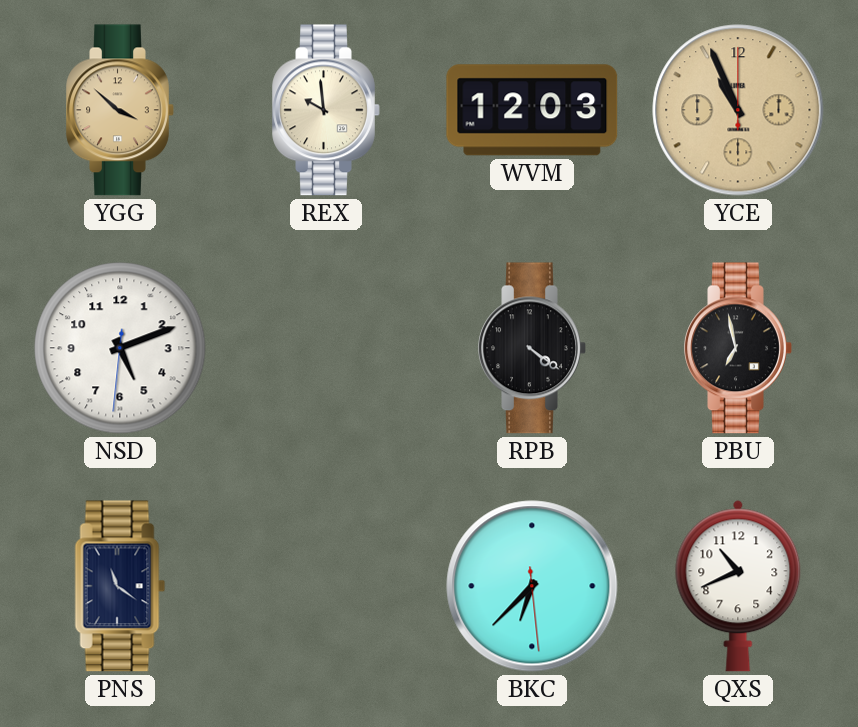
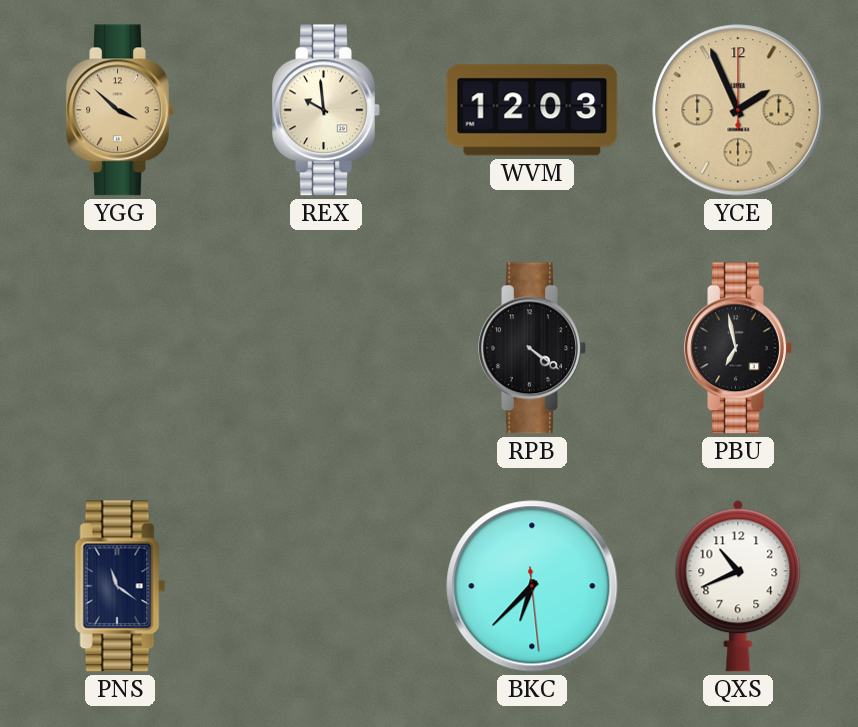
YCE: 10:56 -> 1:56
NSD: 5:11 -> none
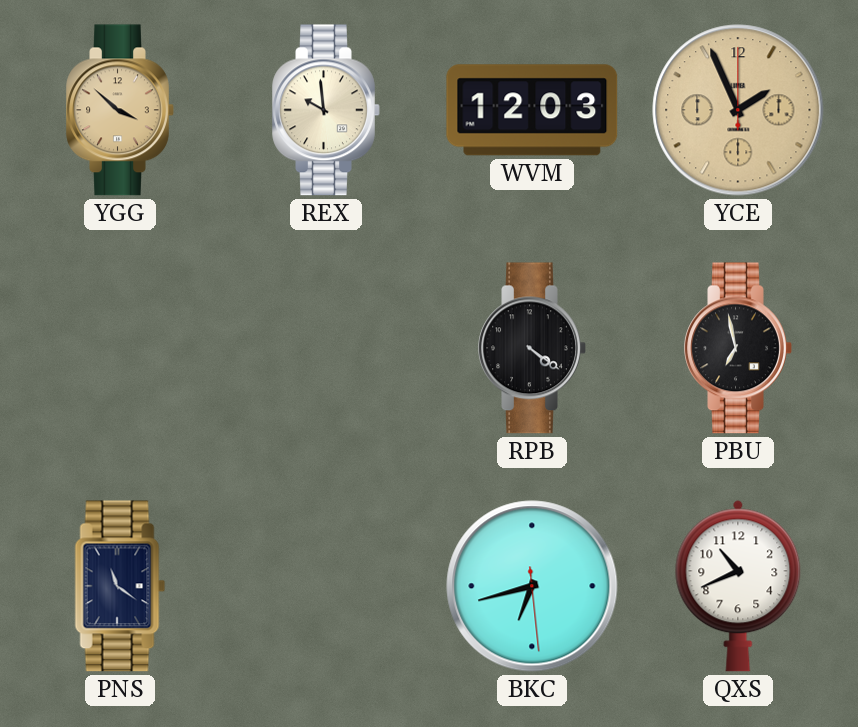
BKC: 6:37 -> 6:42
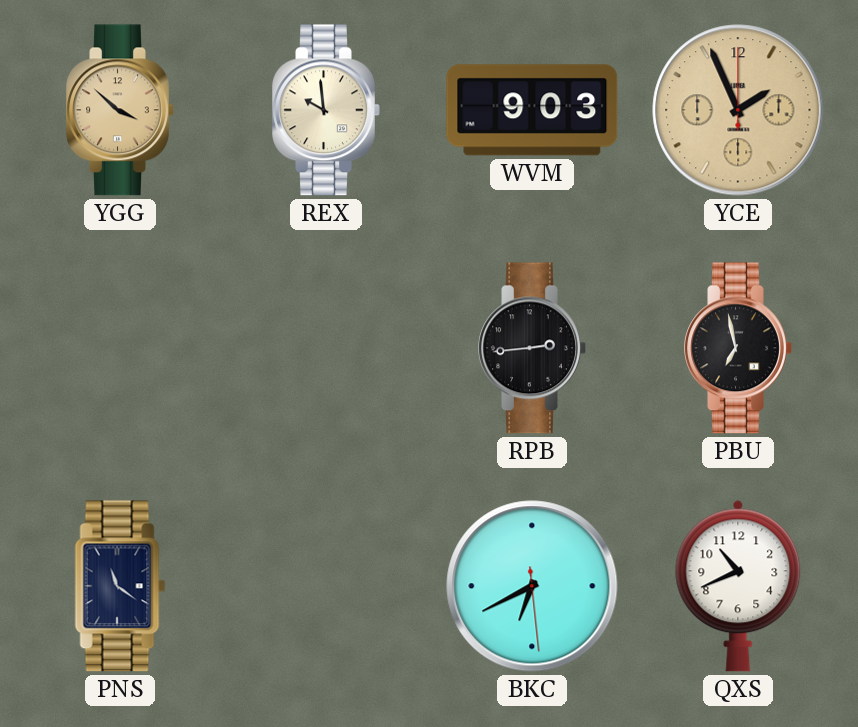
WVM: 12:03 -> 9:03
RPB: 4:21 -> 2:44
BKC: 6:42 -> 6:40
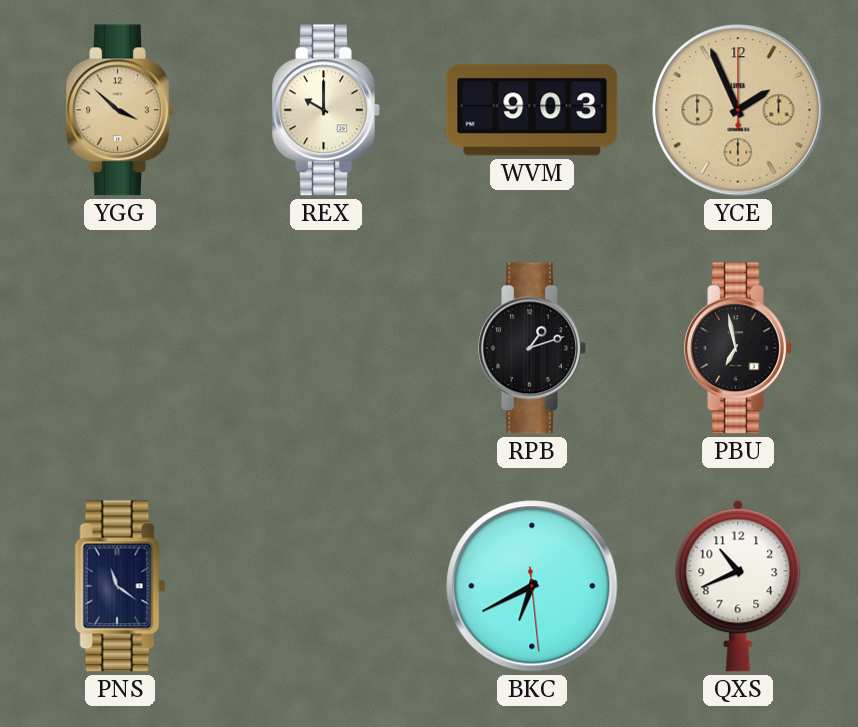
REX: 9:59 -> 10:00
RPB: 2:44 -> 1:12
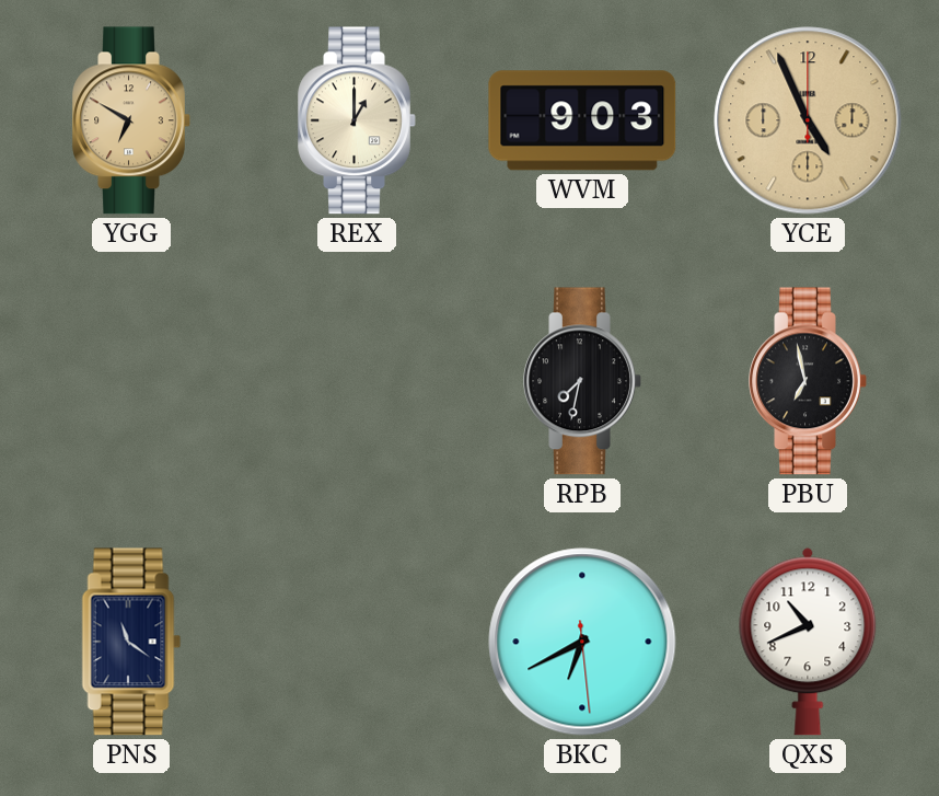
YGG: 3:52 -> 6:50
REX: 10:00 -> 1:00
YCE: 1:56 -> 4:56
RPB: 1:12 -> 7:32
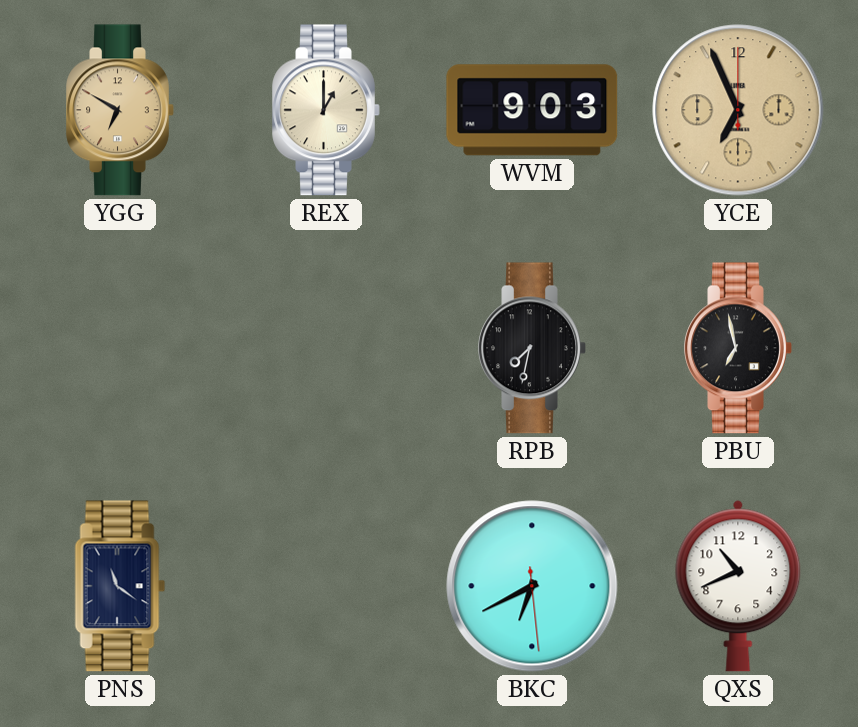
YCE: 4:56 -> 6:56
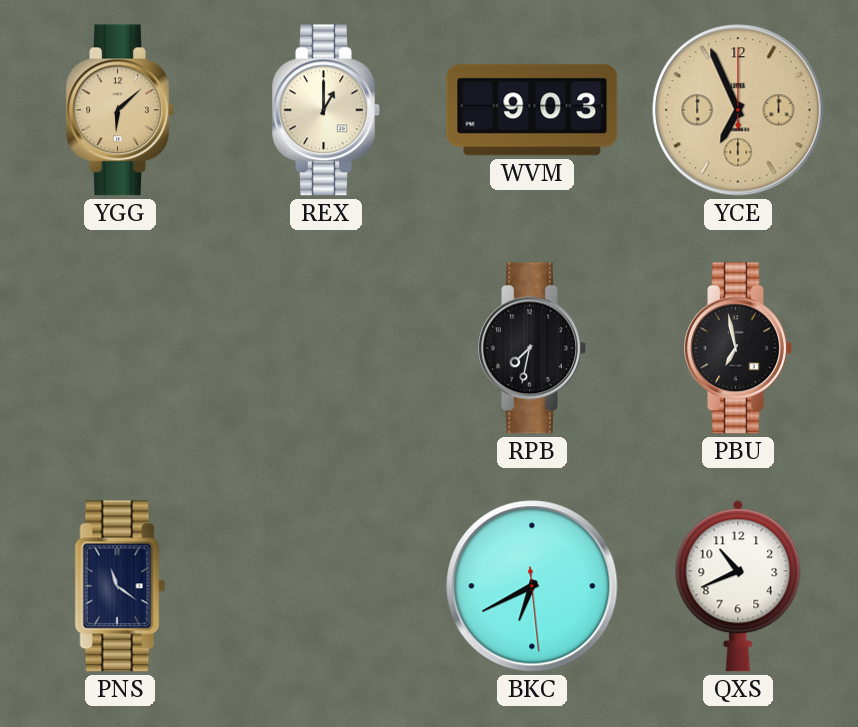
YGG: 6:50 -> 6:08
